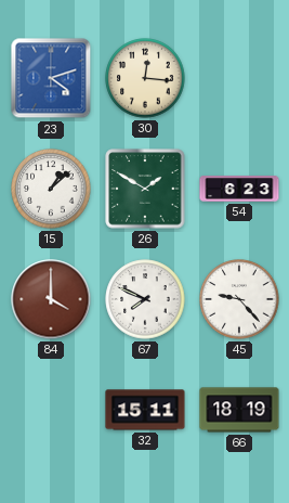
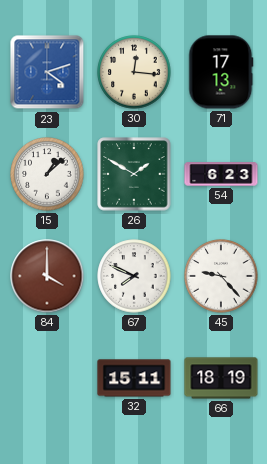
71: none -> 17:13
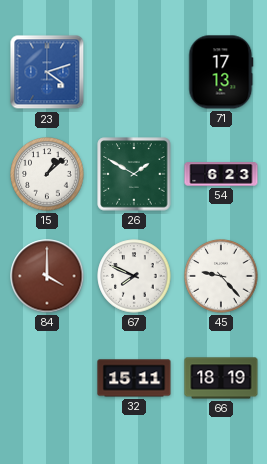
30: 12:16 -> none
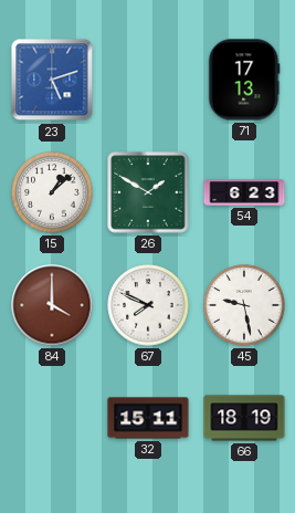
23: 4:12 -> 5:12
45: 9:23 -> 9:28
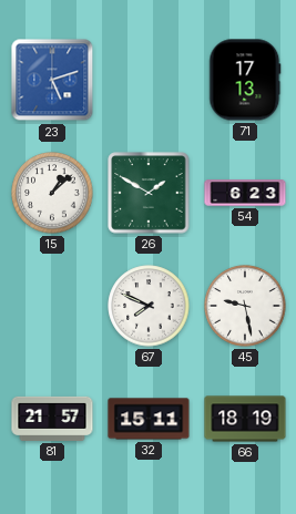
84: 4:00 -> none
81: none -> 21:57
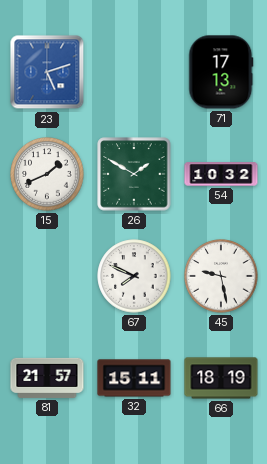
15: 1:08 -> 1:41
54: 6:23 -> 10:32
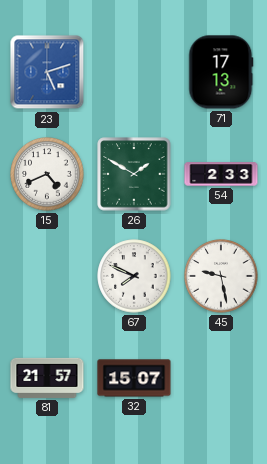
15: 1:41 -> 4:41
54: 10:32 -> 2:33
32: 15:11 -> 15:07
66: 18:19 -> none
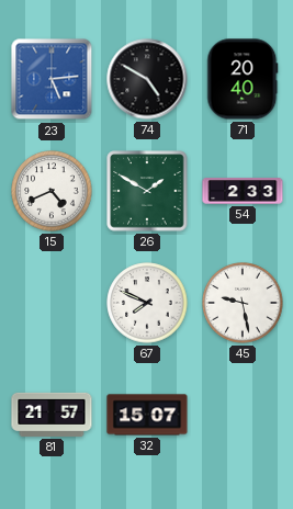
23: 5:12 -> 5:14
74: none -> 4:50
71: 17:13 -> 20:40
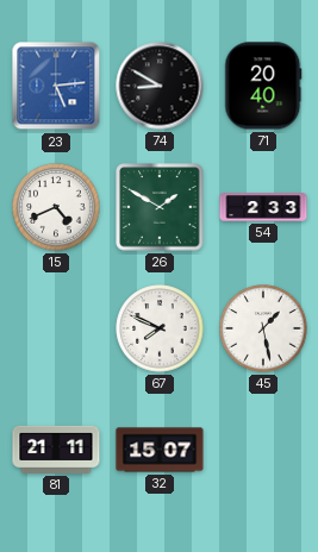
74: 4:50 -> 8:50
45: 9:28 -> 1:28
81: 21:57 -> 21:11
